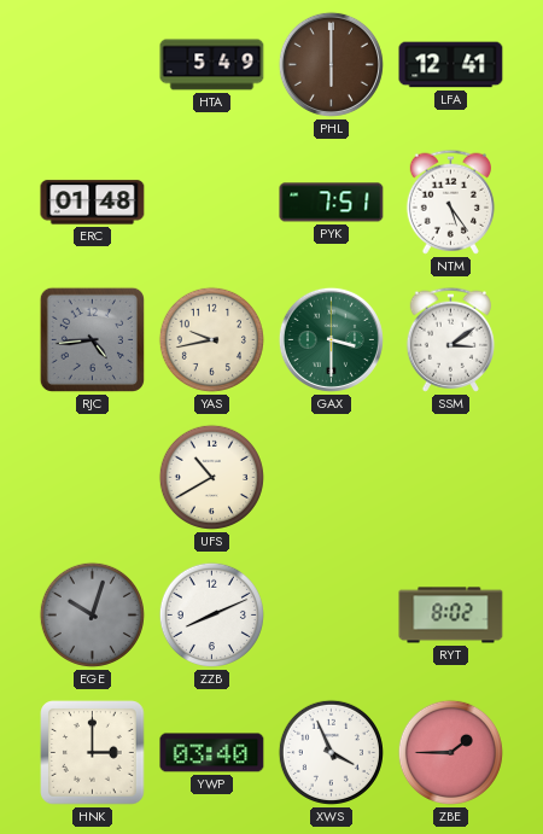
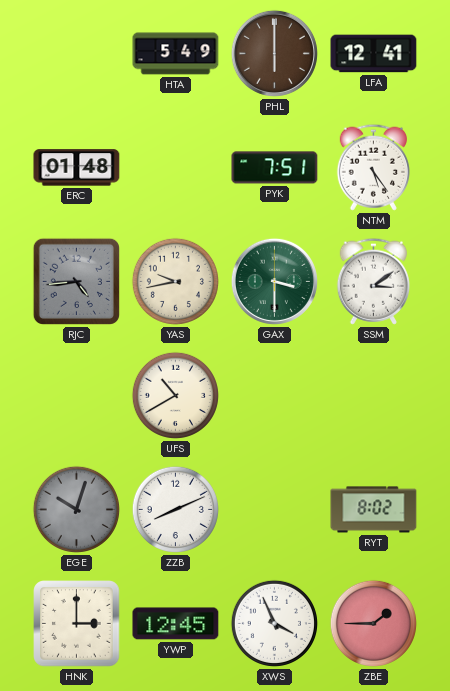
YWP: 03:40 -> 12:45
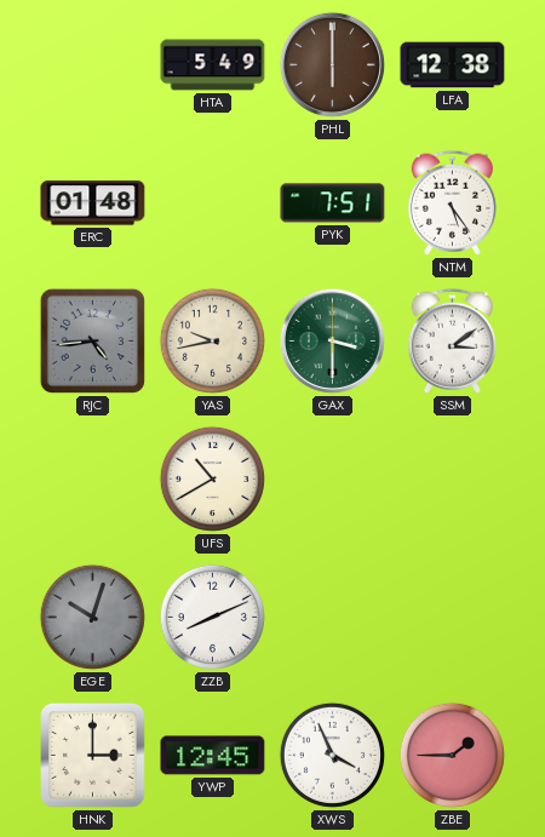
LFA: 12:41 -> 12:38
RYT: 8:02 -> none
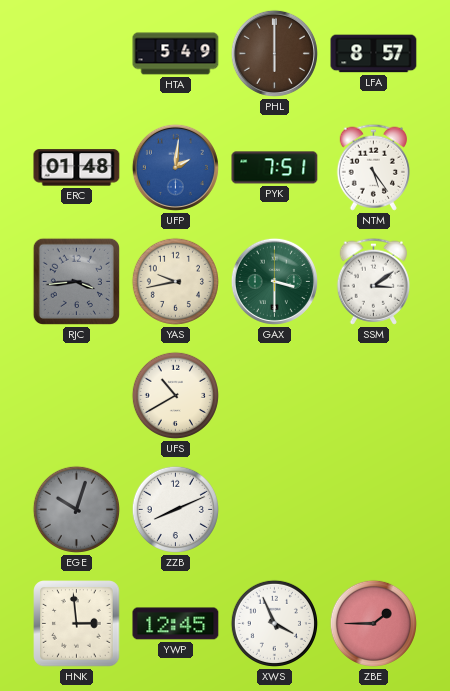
LFA: 12:38 -> 8:57
UFP: none -> 2:01
RJC: 4:44 -> 3:44
HNK: 3:00 -> 2:59
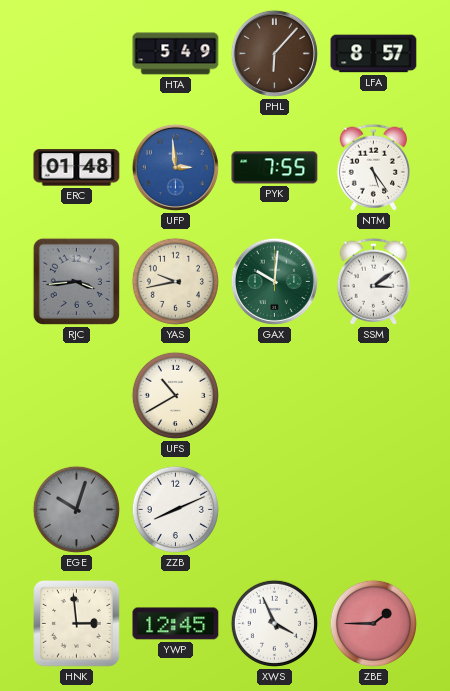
PHL: 6:00 -> 6:07
UFP: 2:01 -> 2:59
PYK: 7:51 -> 7:55
GAX: 3:30 -> 10:01
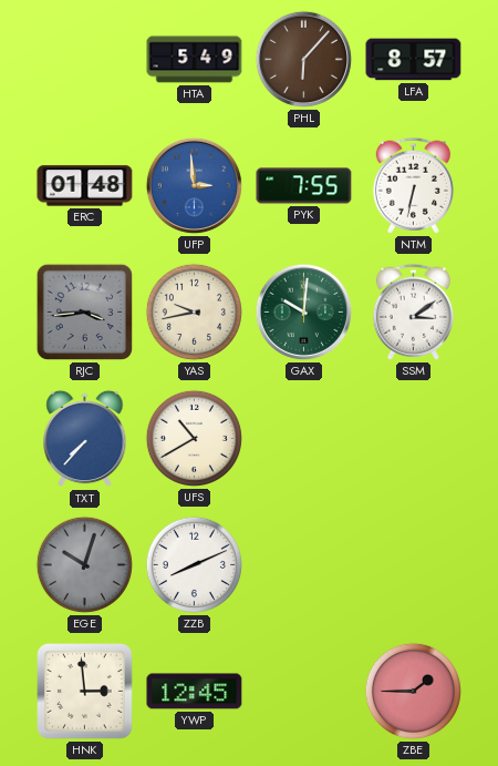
NTM: 5:24 -> 6:32
TXT: none -> 7:37
XWS: 3:56 -> none
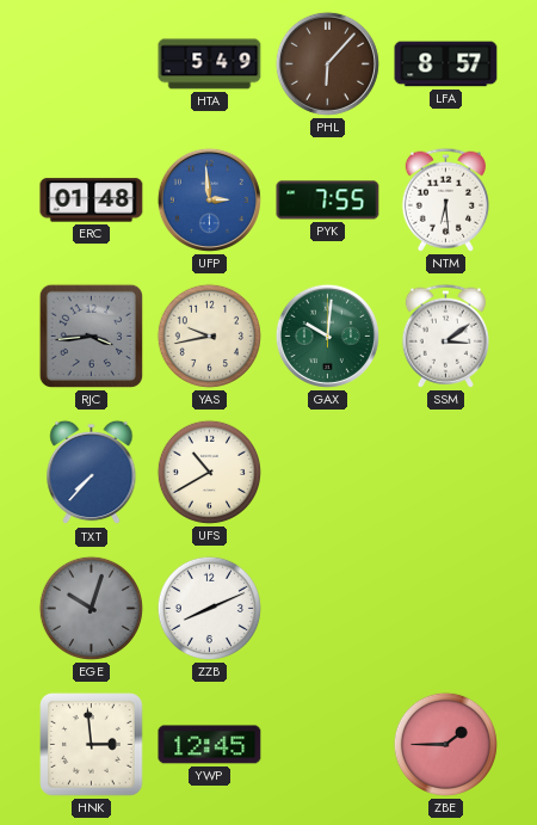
NTM: 6:32 -> 6:29
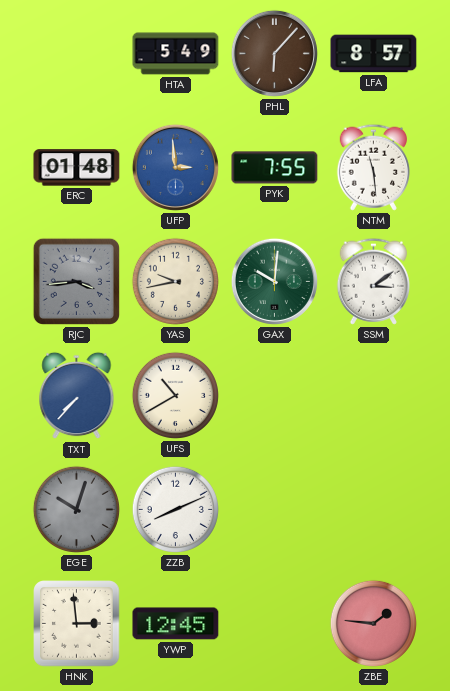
NTM: 6:29 -> 11:29
ZBE: 1:45 -> 1:46
